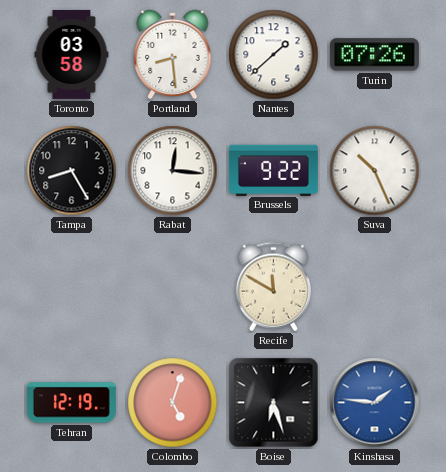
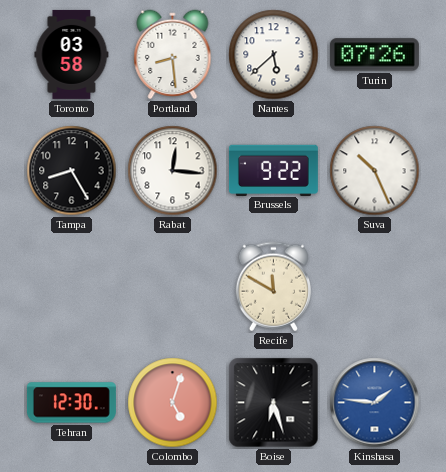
Nantes: 1:38 -> 5:38
Tehran: 12:19 -> 12:30
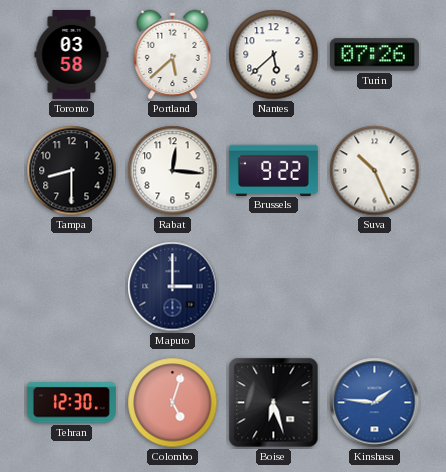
Portland: 8:29 -> 5:38
Tampa: 8:25 -> 8:30
Maputo: none -> 3:00
Recife: 11:50 -> none
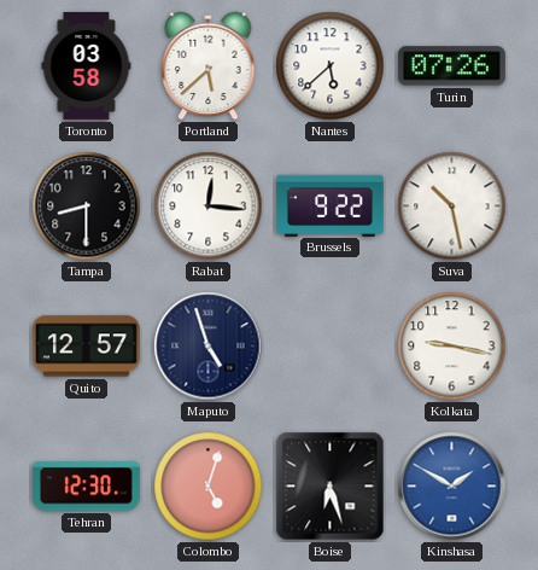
Suva: 10:26 -> 10:28
Quito: none -> 12:57
Maputo: 3:00 -> 4:57
Kolkata: none -> 9:17
Kinshasa: 1:46 -> 1:50
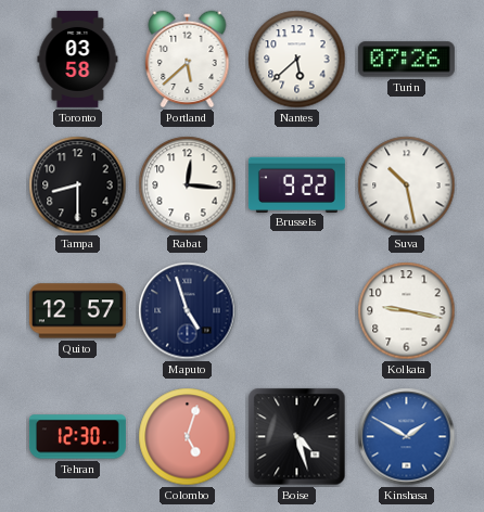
Boise: 6:27 -> 4:27
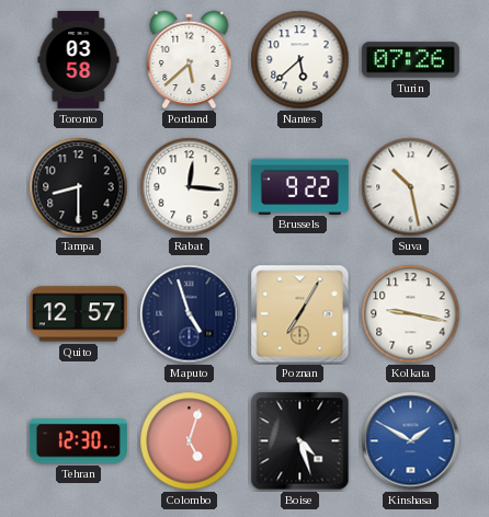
Poznan: none -> 7:05
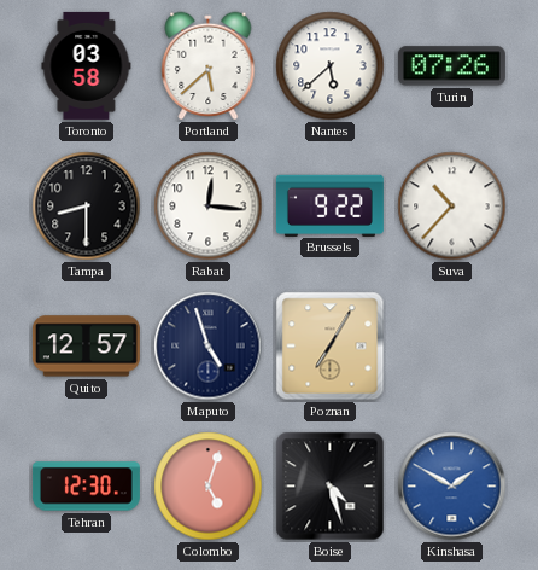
Suva: 10:28 -> 10:37
Kolkata: 9:17 -> none
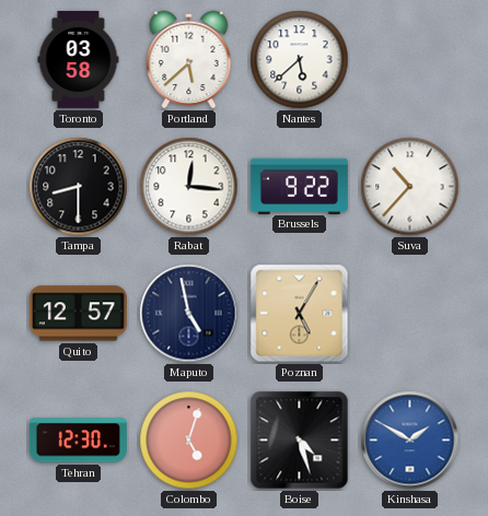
Turin: 07:26 -> none
Maputo: 4:57 -> 4:58
Poznan: 7:05 -> 5:05
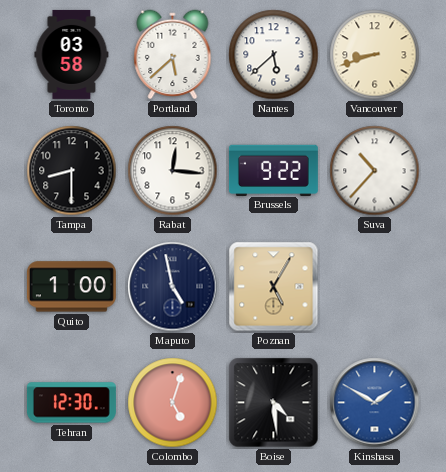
Vancouver: none -> 8:42
Quito: 12:57 -> 1:00
Boise: 4:27 -> 4:29
